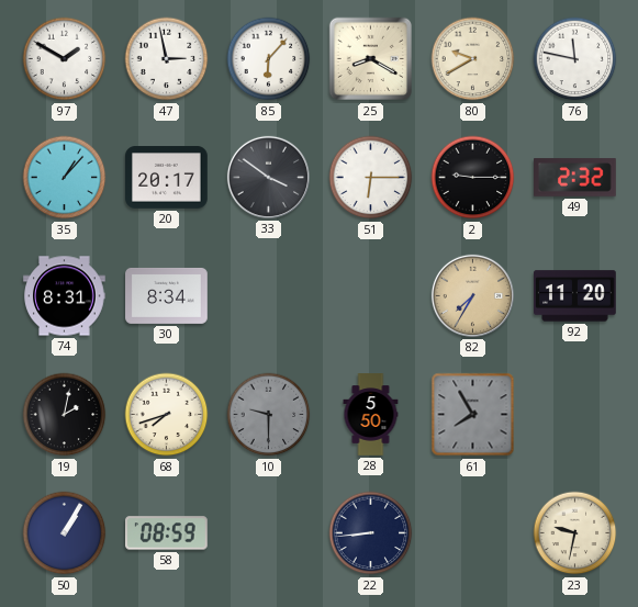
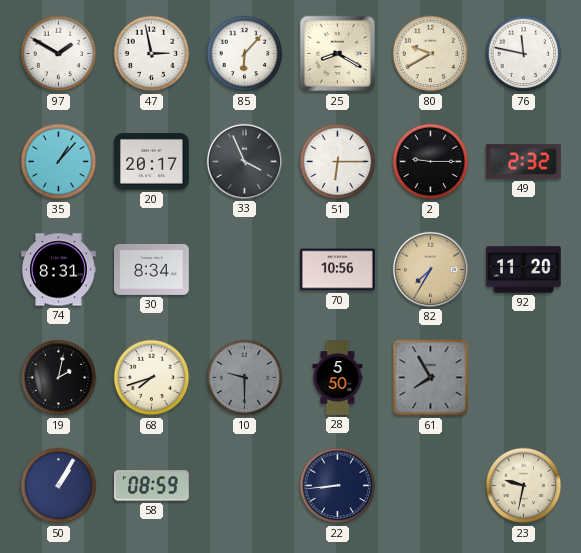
33: 3:51 -> 3:56
70: none -> 10:56
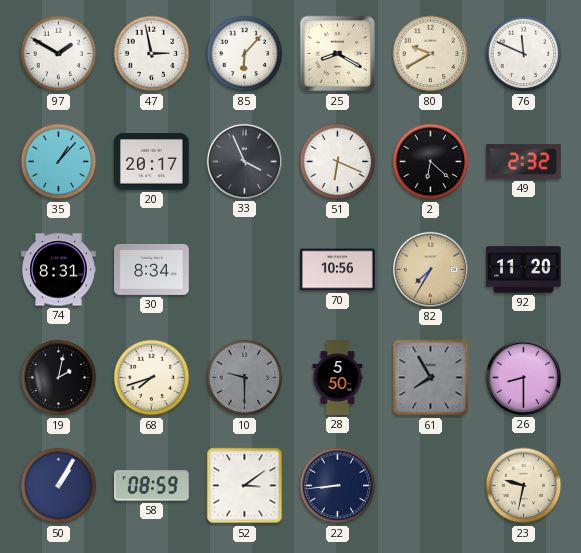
76: 11:47 -> 11:49
51: 6:15 -> 6:19
2: 9:15 -> 6:22
26: none -> 8:30
52: none -> 3:09
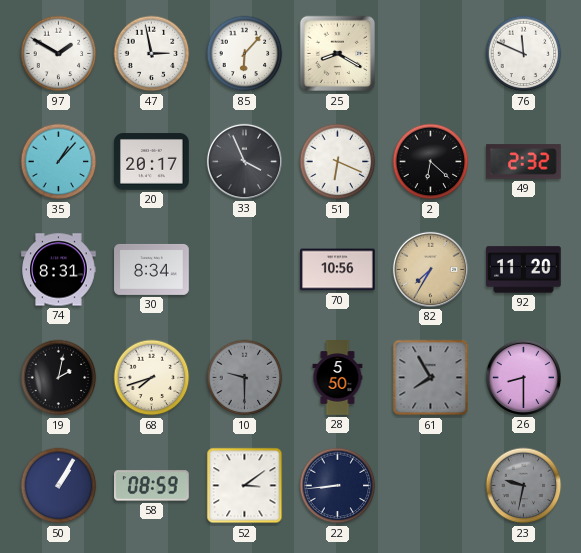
80: 9:40 -> none
23 dial: cream -> grey
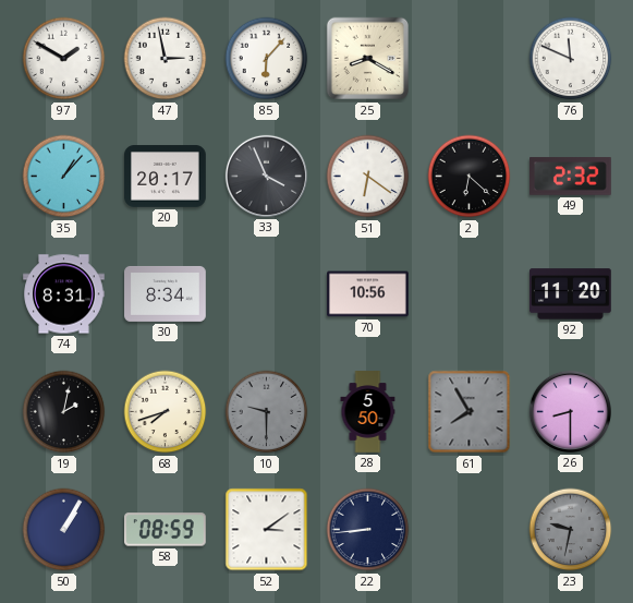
51: 6:19 -> 6:21
82: 7:35 -> none
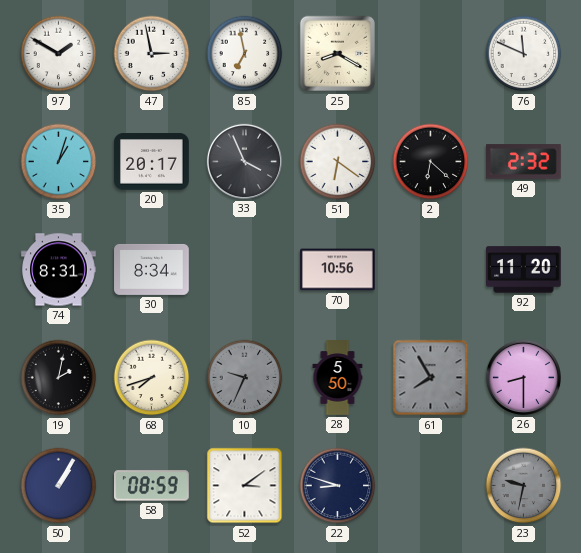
85: 6:07 -> 6:58
35: 1:07 -> 1:03
10: 9:30 -> 9:34
22: 8:44 -> 8:48
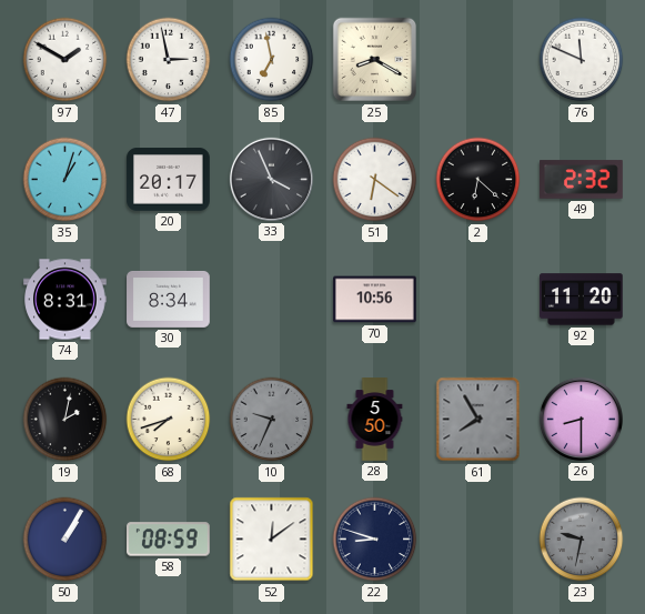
52: 3:09 -> 12:09
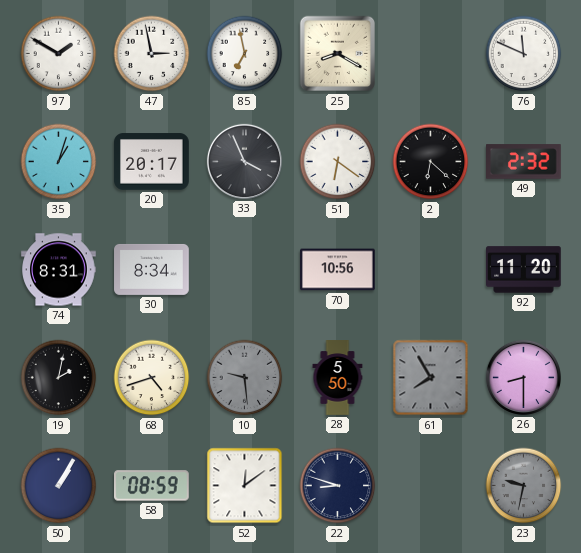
68: 7:42 -> 4:42
10: 9:34 -> 9:29
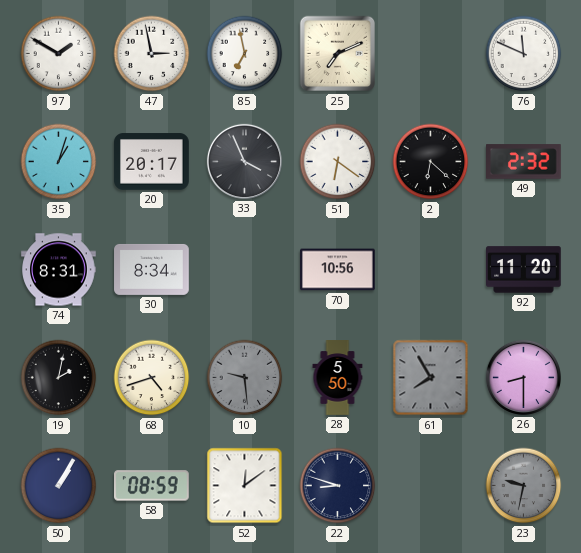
25: 8:20 -> 7:11
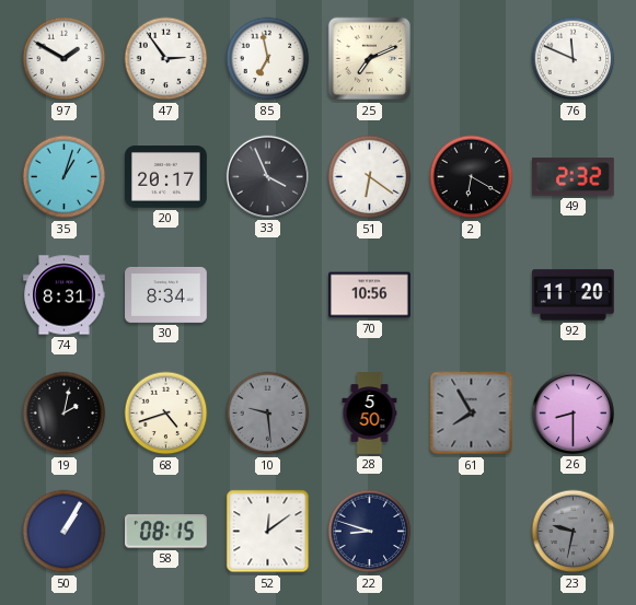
47: 2:58 -> 2:54
2: 6:22 -> 6:20
58: 08:59 -> 08:15
